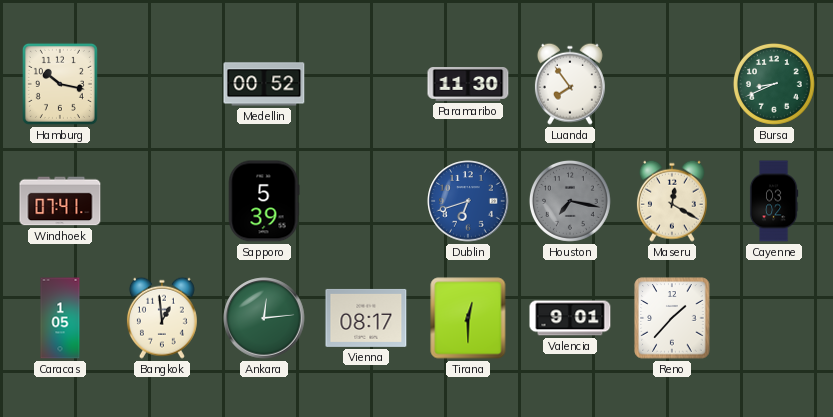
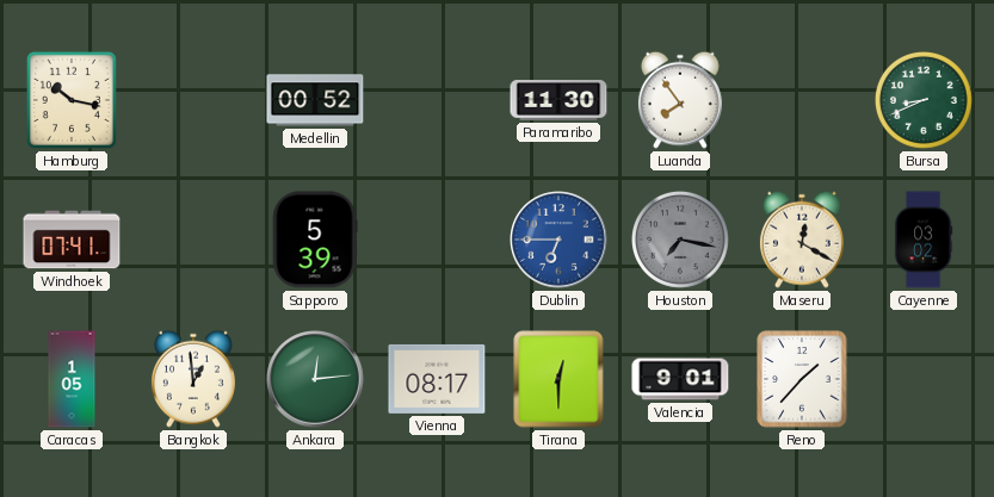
Dublin: 6:42 -> 6:45
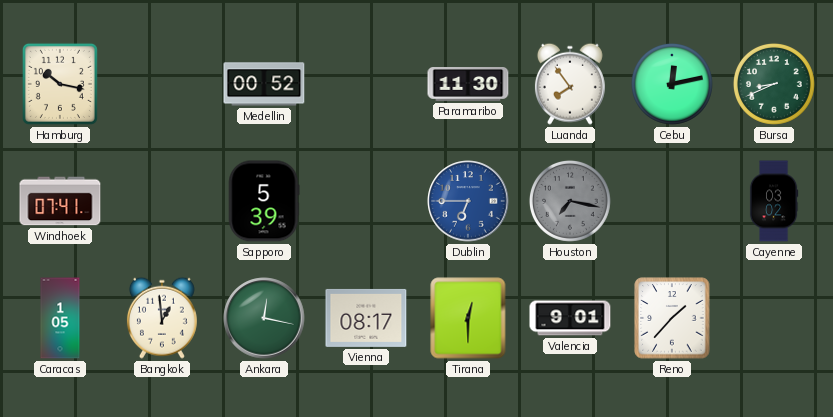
Cebu: none -> 12:13
Maseru: 12:20 -> none
Ankara: 12:14 -> 12:17
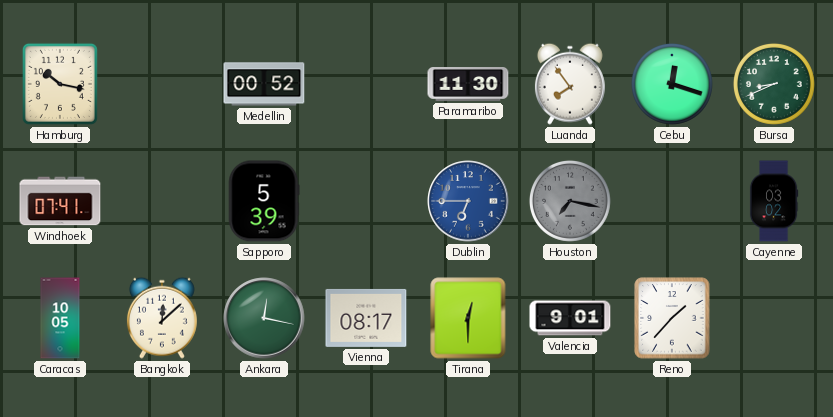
Cebu: 12:13 -> 12:18
Caracas: 1:05 -> 10:05
Bangkok: 12:59 -> 12:08
